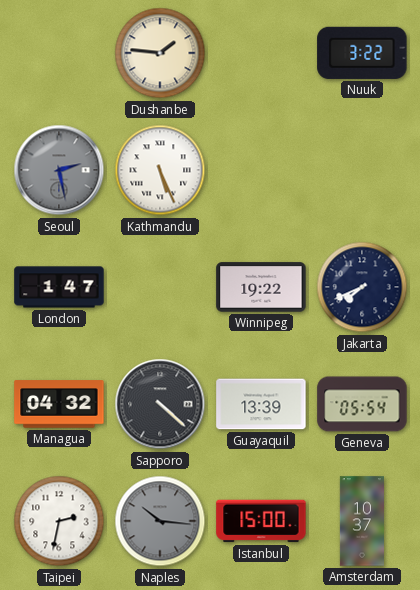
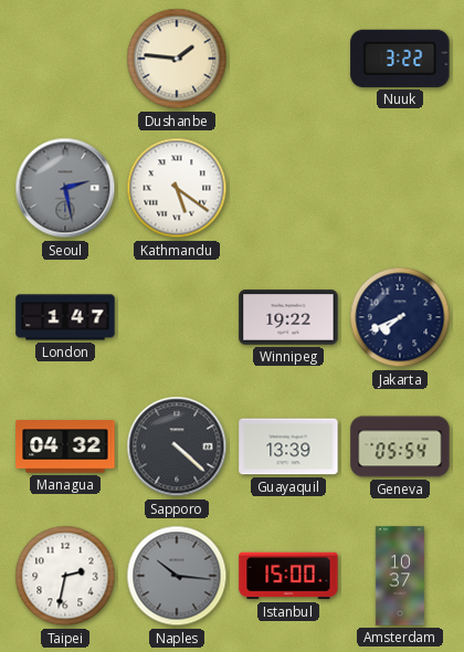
Kathmandu: 5:26 -> 5:21
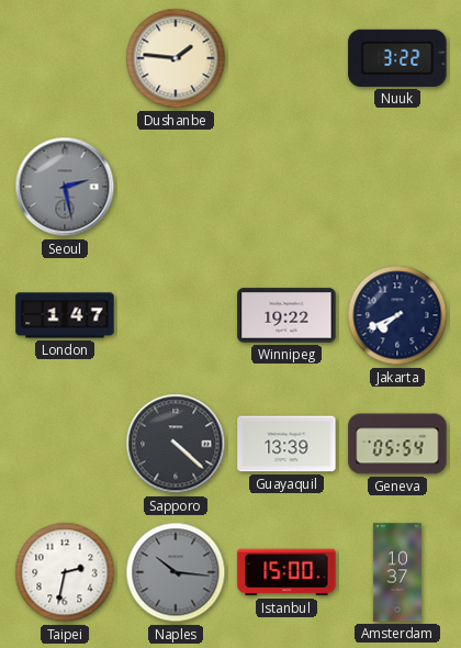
Kathmandu: 5:21 -> none
Managua: 04:32 -> none
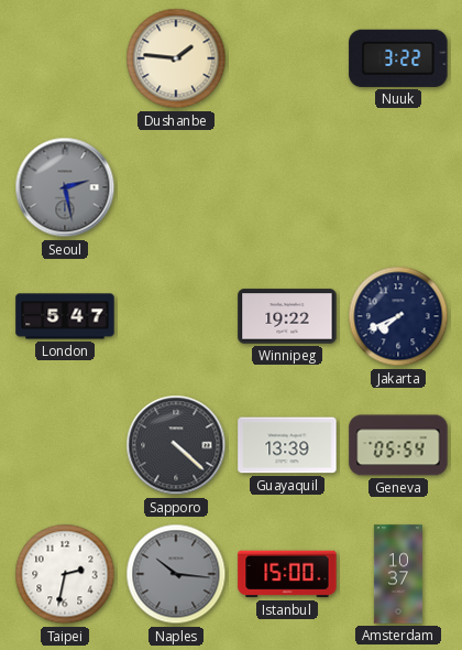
London: 1:47 -> 5:47
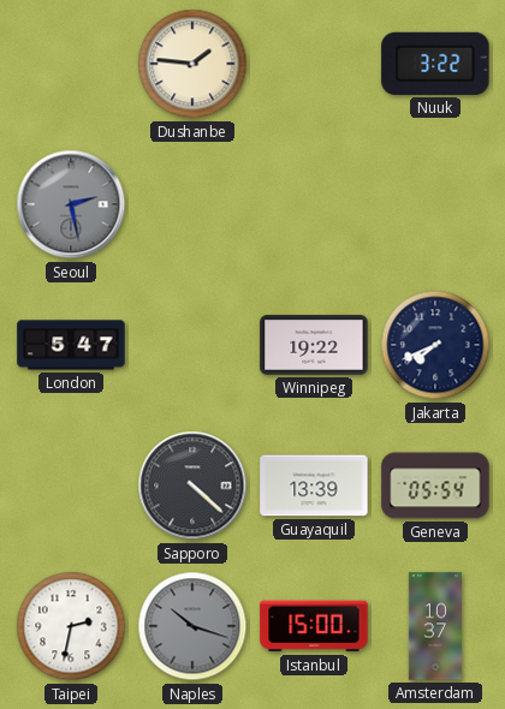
Naples: 10:16 -> 10:18
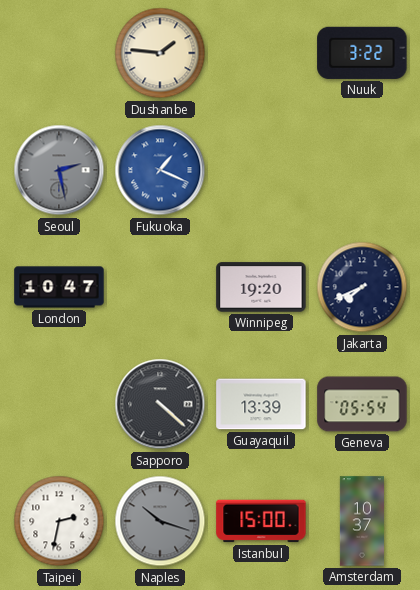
Fukuoka: none -> 1:19
London: 5:47 -> 10:47
Winnipeg: 19:22 -> 19:20
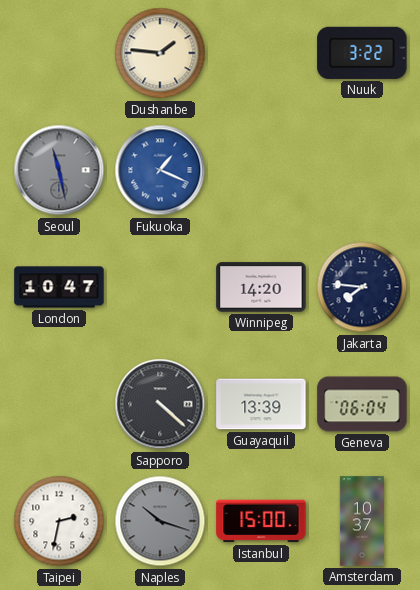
Seoul: 2:28 -> 11:28
Winnipeg: 19:20 -> 14:20
Jakarta: 7:41 -> 7:46
Geneva: 05:54 -> 06:04
